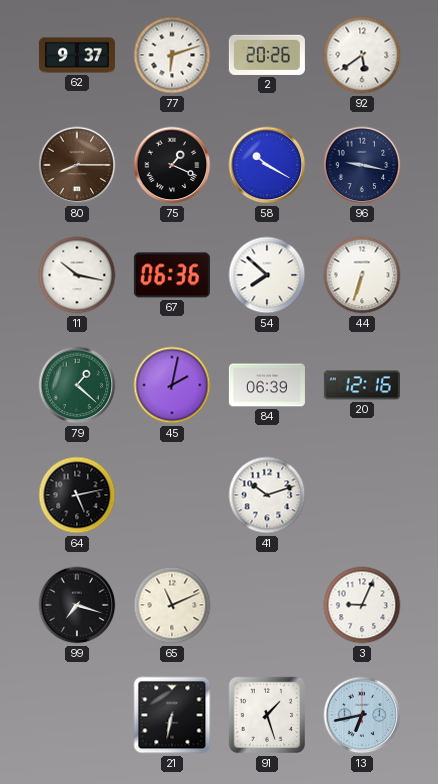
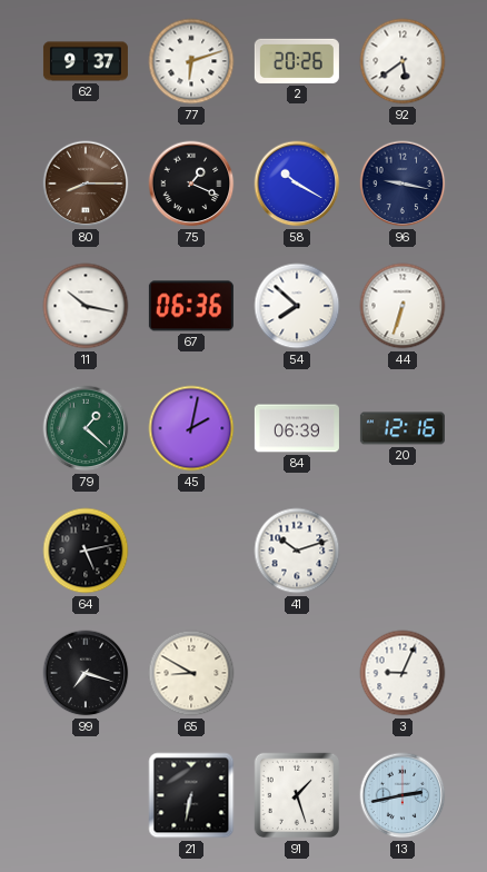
65: 11:11 -> 8:50
13: 6:43 -> 2:43
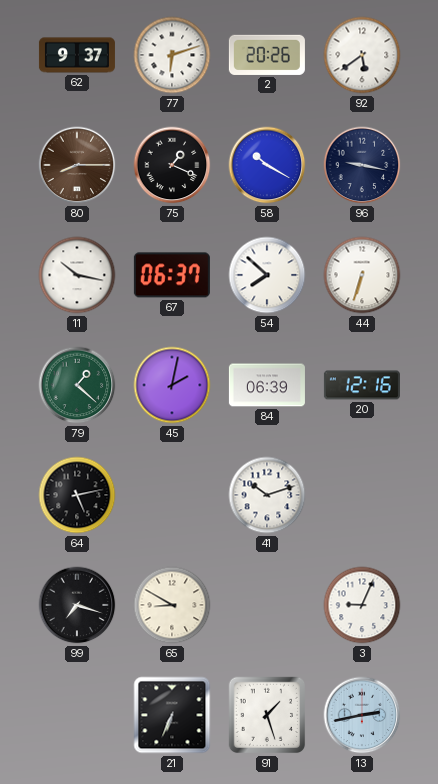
67: 06:36 -> 06:37
21: 6:32 -> 6:34
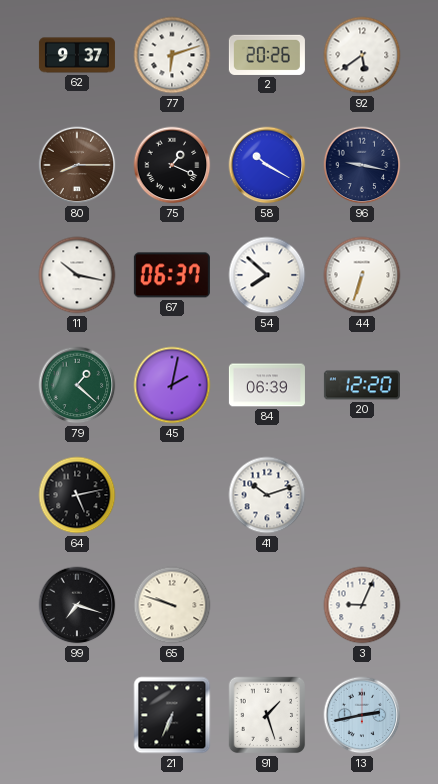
20: 12:16 -> 12:20
65: 8:50 -> 9:48
